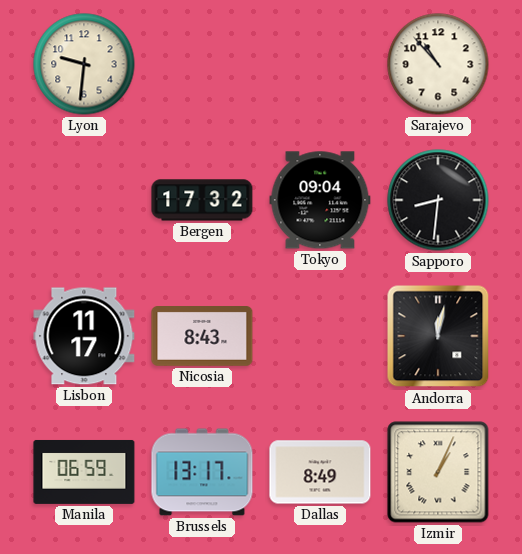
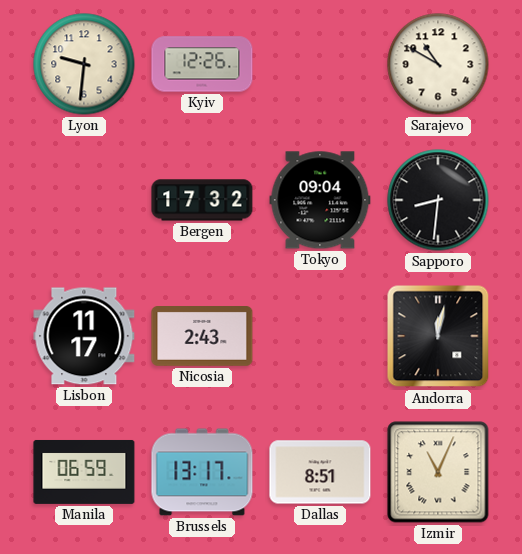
Kyiv: none -> 12:26
Sarajevo: 10:53 -> 10:50
Nicosia: 8:43 -> 2:43
Dallas: 8:49 -> 8:51
Izmir: 1:04 -> 11:04
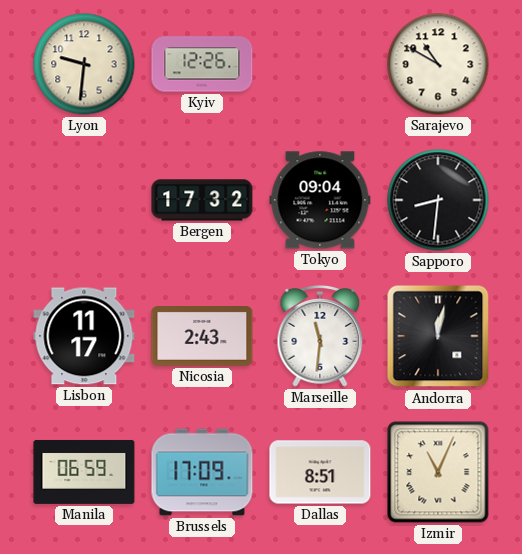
Marseille: none -> 11:31
Brussels: 13:17 -> 17:09
